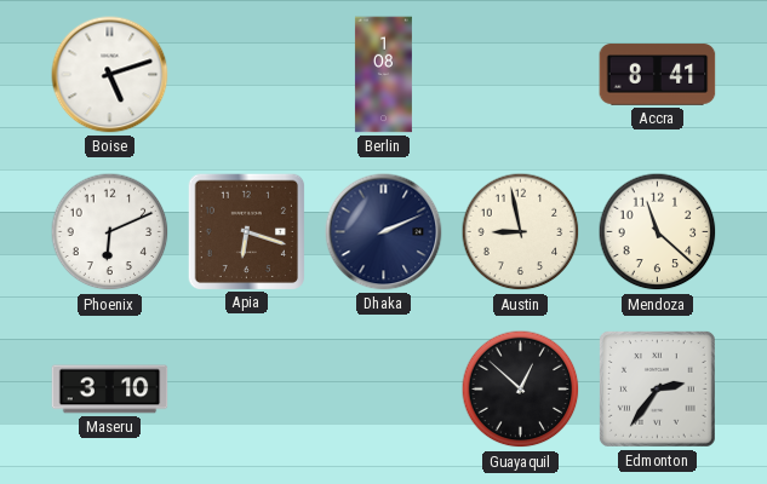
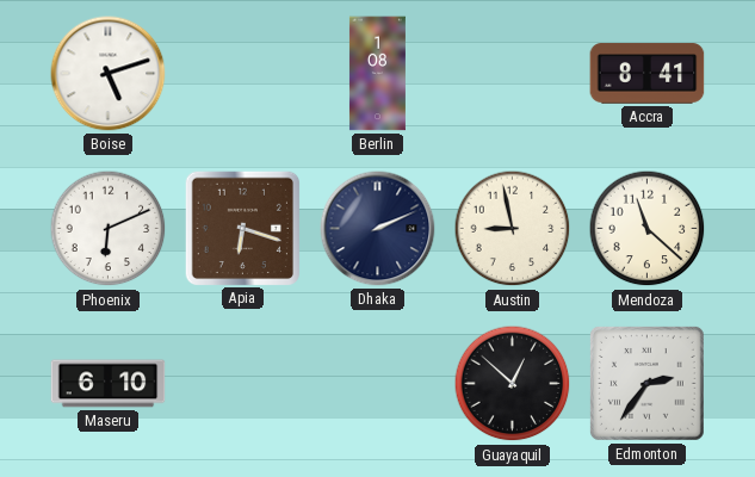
Maseru: 3:10 -> 6:10
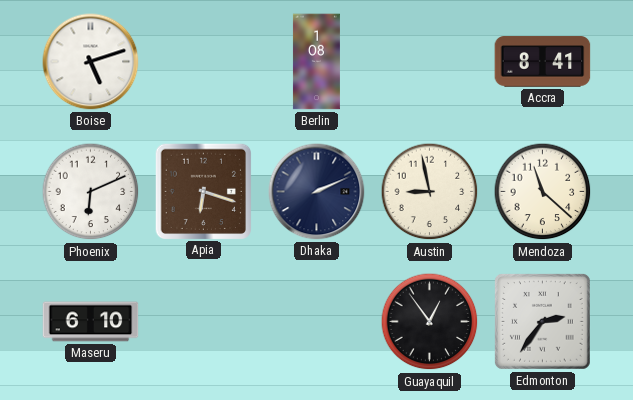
Guayaquil: 12:52 -> 12:54
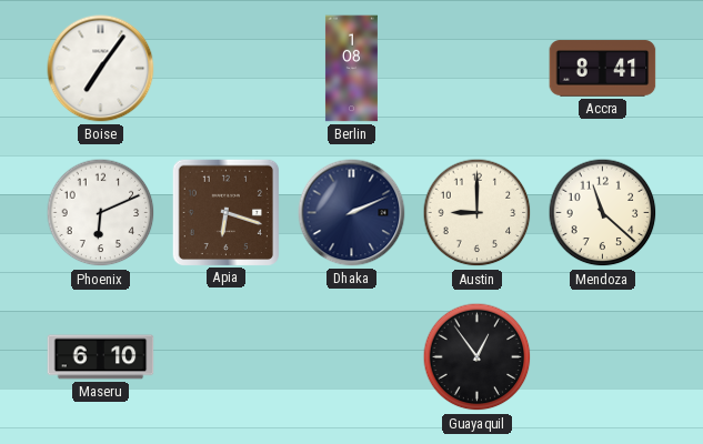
Boise: 5:12 -> 7:06
Austin: 8:58 -> 9:00
Edmonton: 2:36 -> none
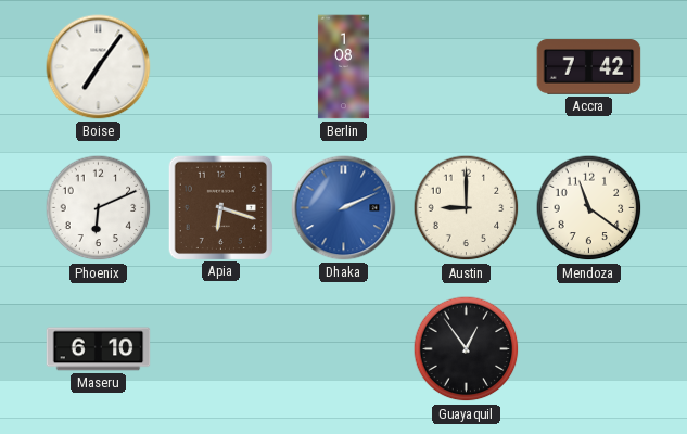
Accra: 8:41 -> 7:42
Dhaka dial: navy -> blue
Mendoza: 11:22 -> 11:21
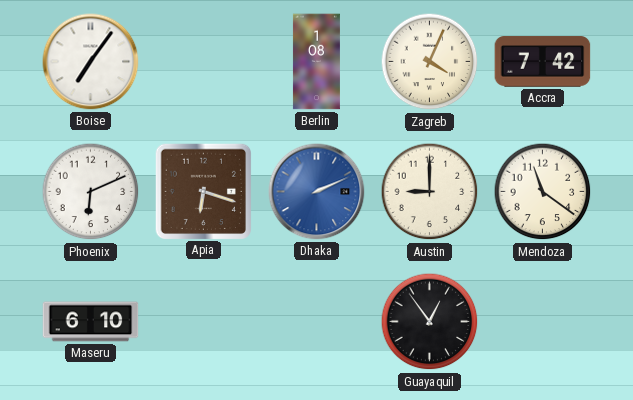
Zagreb: none -> 4:04
